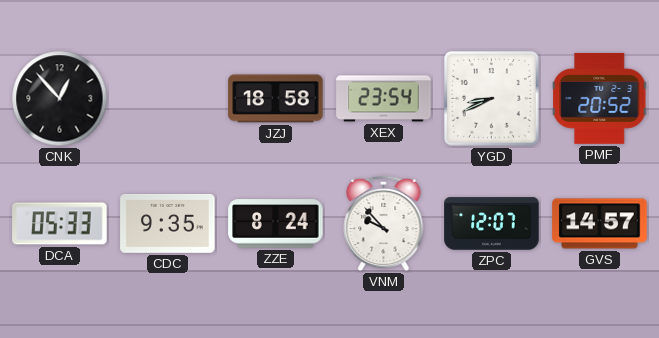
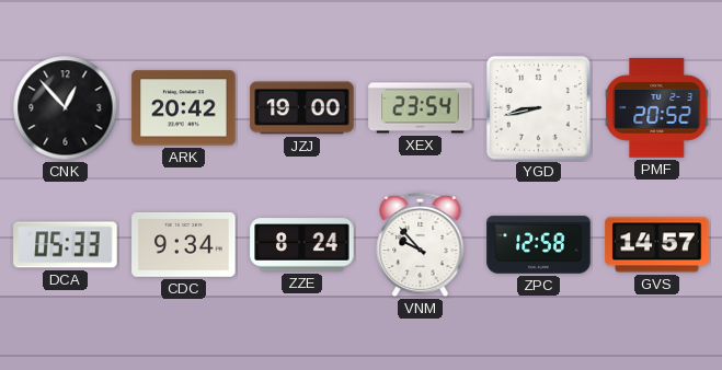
ARK: none -> 20:42
JZJ: 18:58 -> 19:00
YGD: 8:41 -> 8:43
CDC: 9:35 -> 9:34
ZPC: 12:07 -> 12:58
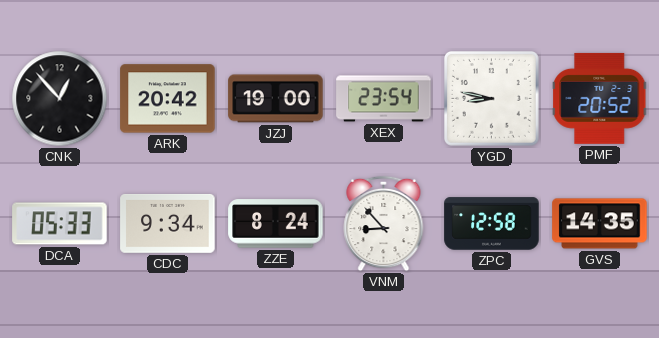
YGD: 8:43 -> 8:47
VNM: 9:53 -> 8:53
GVS: 14:57 -> 14:35
